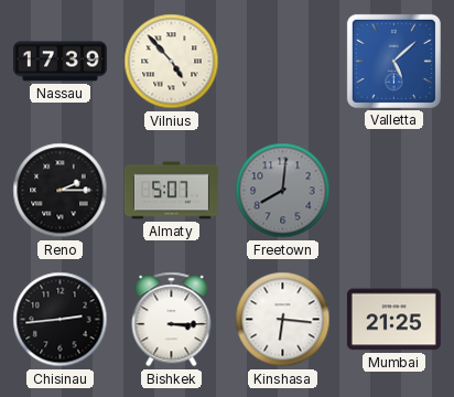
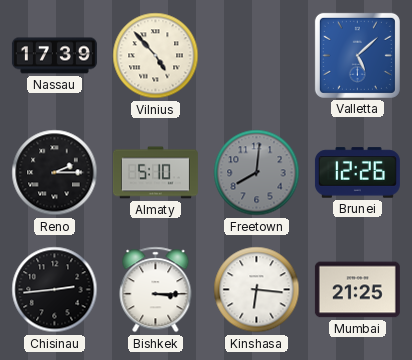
Almaty: 5:07 -> 5:10
Brunei: none -> 12:26
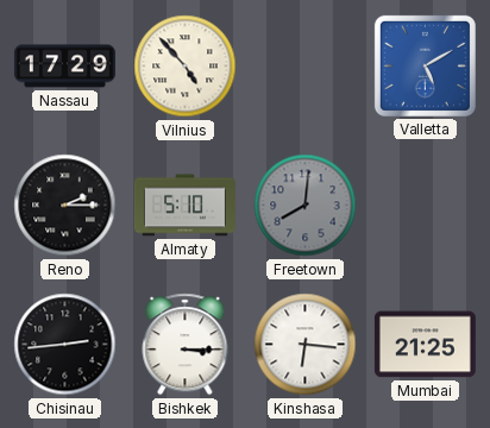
Nassau: 17:39 -> 17:29
Valletta: 5:08 -> 5:10
Brunei: 12:26 -> none
